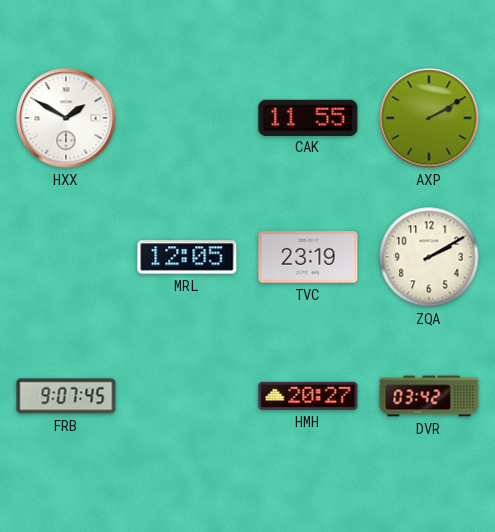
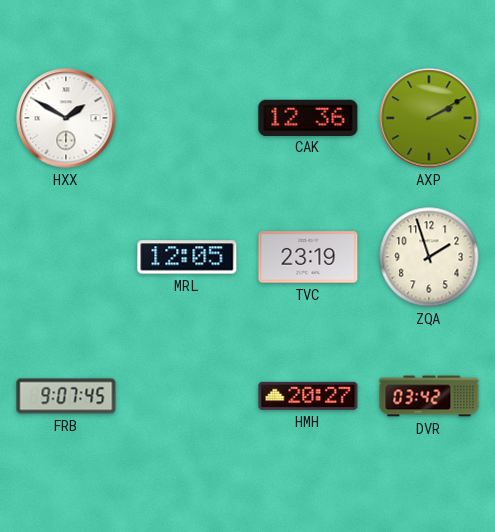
CAK: 11:55 -> 12:36
ZQA: 2:10 -> 1:57
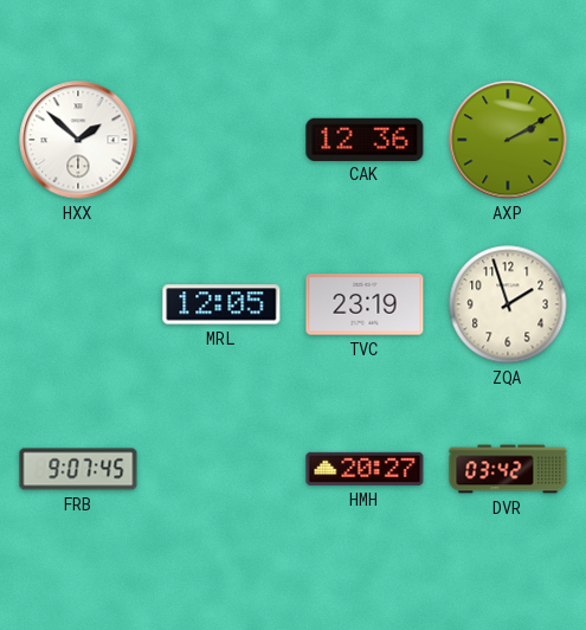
HXX: 1:50 -> 1:52
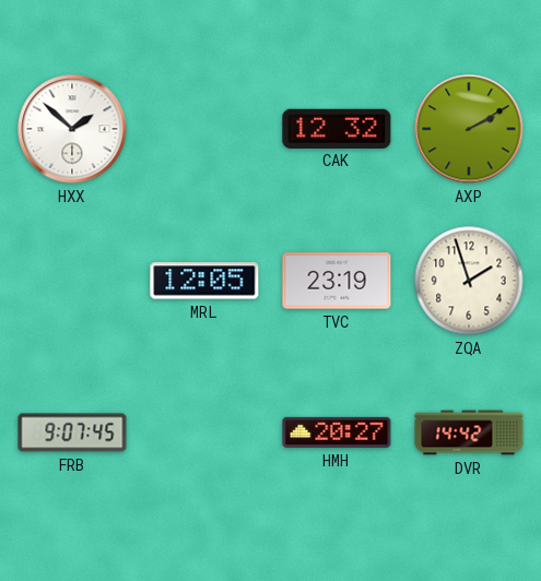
CAK: 12:36 -> 12:32
DVR: 03:42 -> 14:42
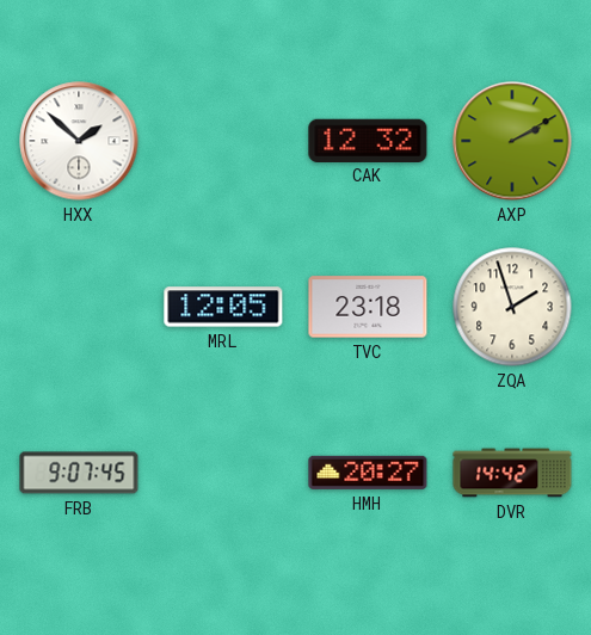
TVC: 23:19 -> 23:18
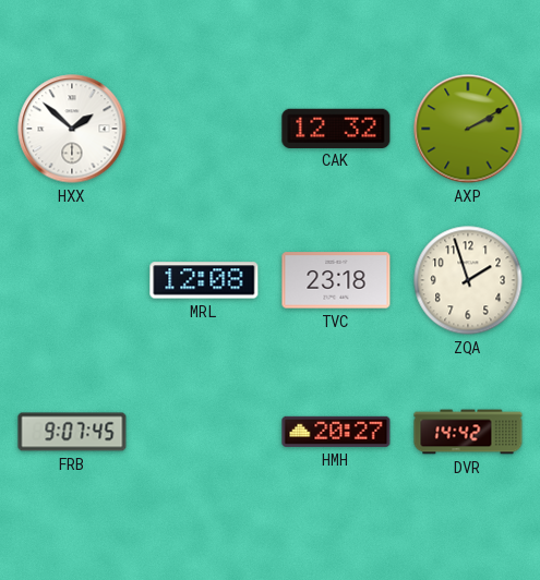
MRL: 12:05 -> 12:08
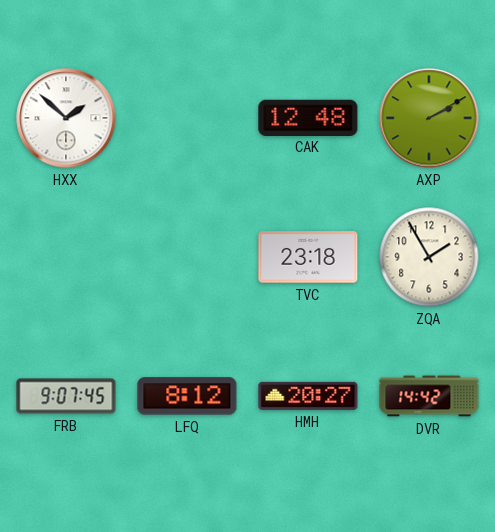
CAK: 12:32 -> 12:48
MRL: 12:08 -> none
ZQA: 1:57 -> 1:55
LFQ: none -> 8:12
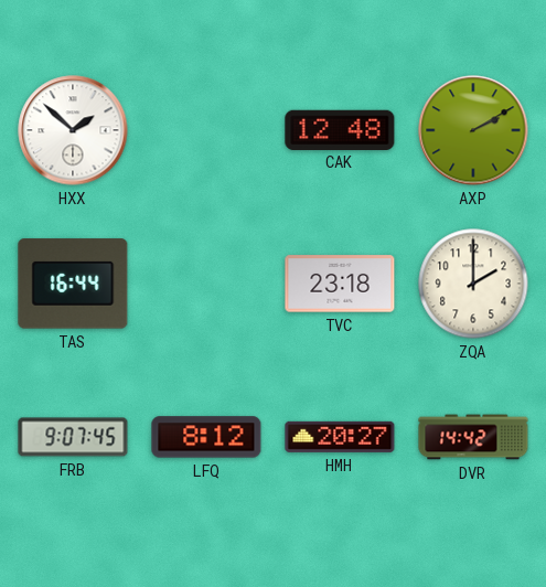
TAS: none -> 16:44
ZQA: 1:55 -> 2:00
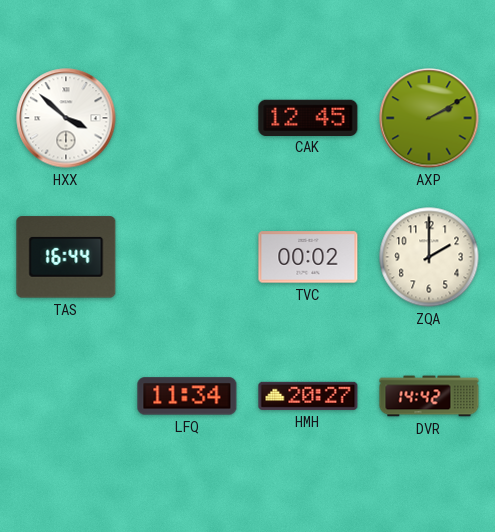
HXX: 1:52 -> 3:52
CAK: 12:48 -> 12:45
TVC: 23:18 -> 00:02
FRB: 9:07 -> none
LFQ: 8:12 -> 11:34
